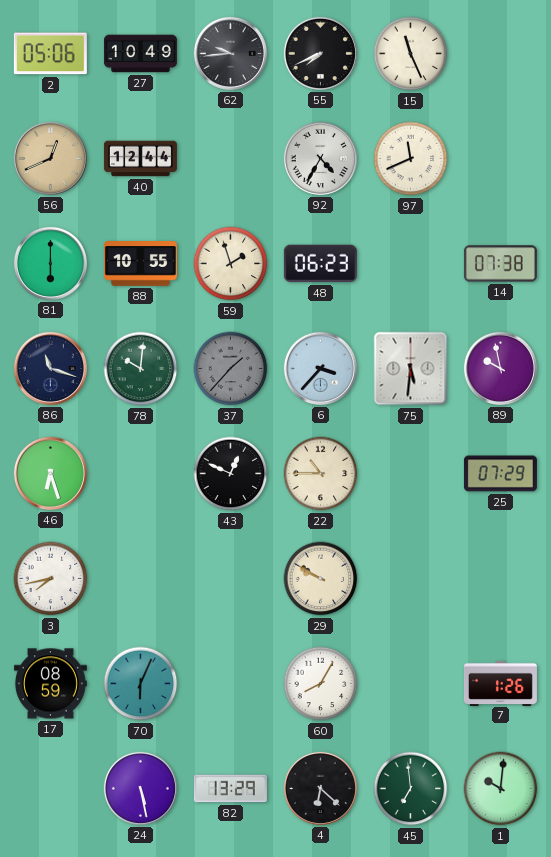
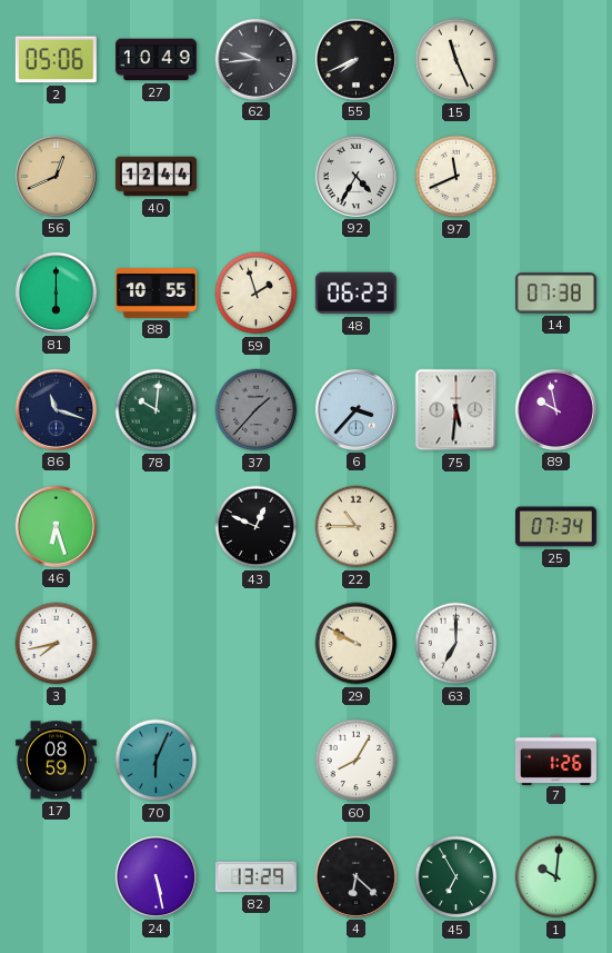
25: 07:29 -> 07:34
63: none -> 7:00
45: 6:59 -> 6:55
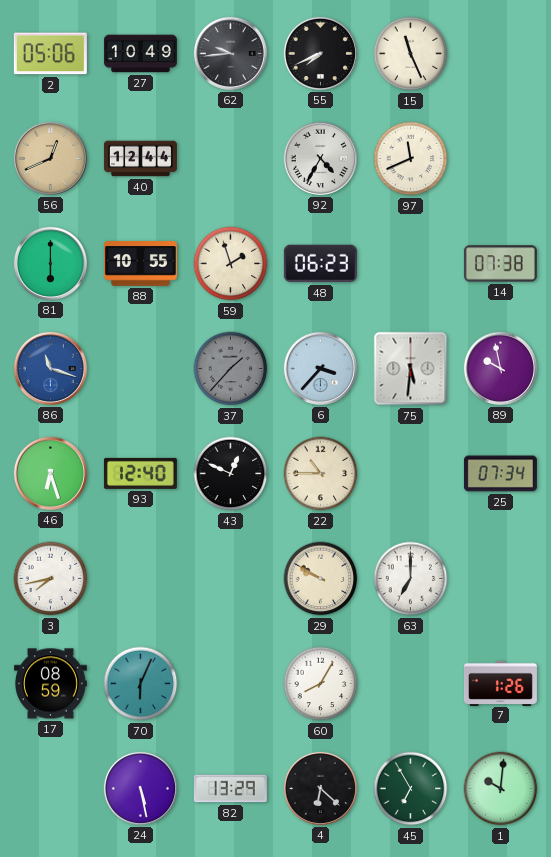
86 dial: navy -> blue
78: 10:01 -> none
93: none -> 12:40
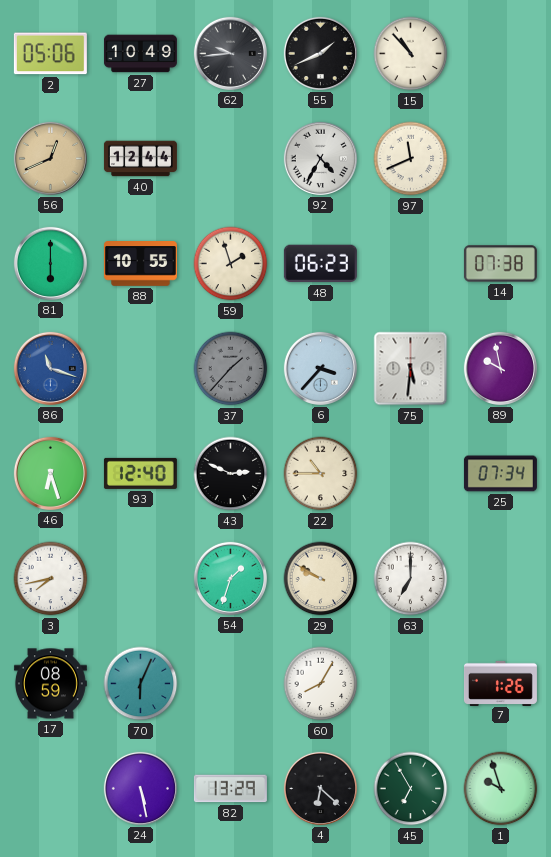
55: 7:41 -> 1:41
15: 11:26 -> 10:53
43: 12:49 -> 2:49
54: none -> 1:33
1: 10:01 -> 9:57
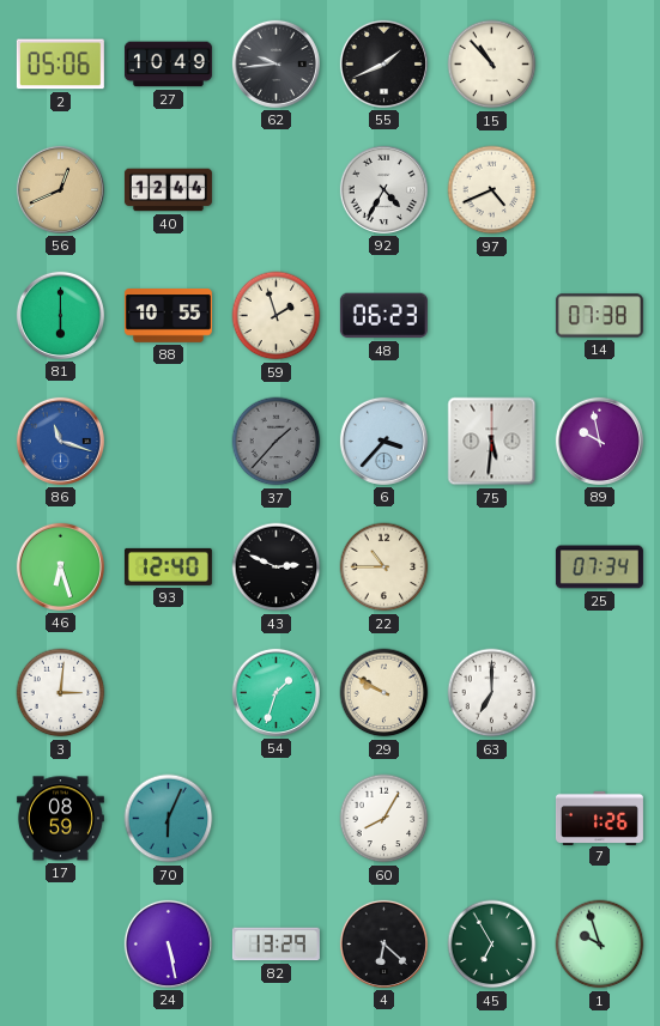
97: 11:41 -> 4:41
3: 7:43 -> 3:01
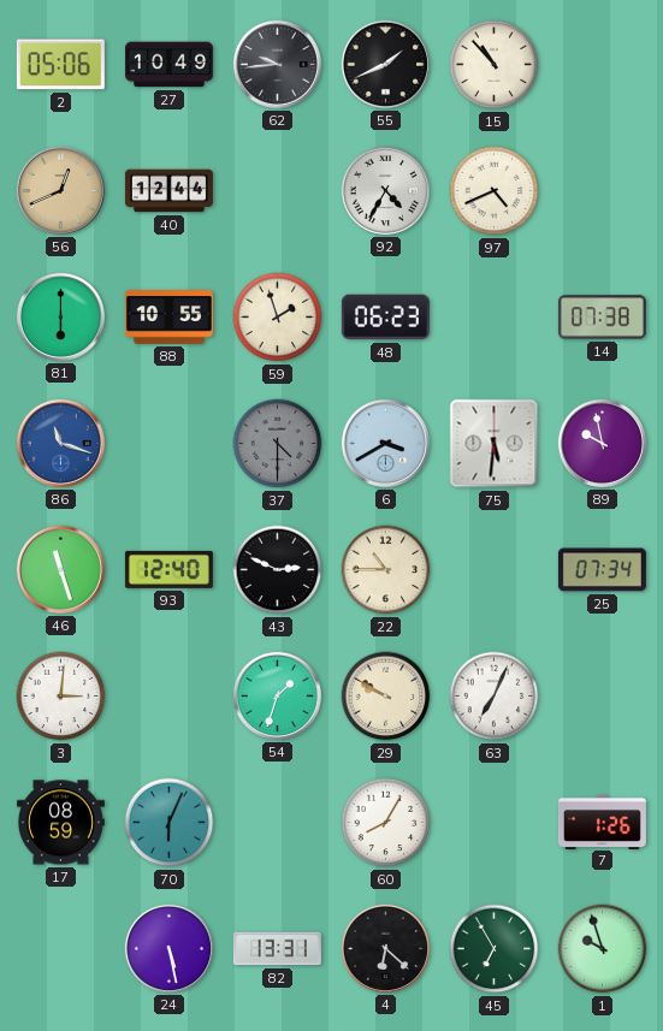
37: 1:37 -> 4:30
6: 3:37 -> 3:40
46: 6:27 -> 11:27
63: 7:00 -> 7:04
82: 13:29 -> 13:31
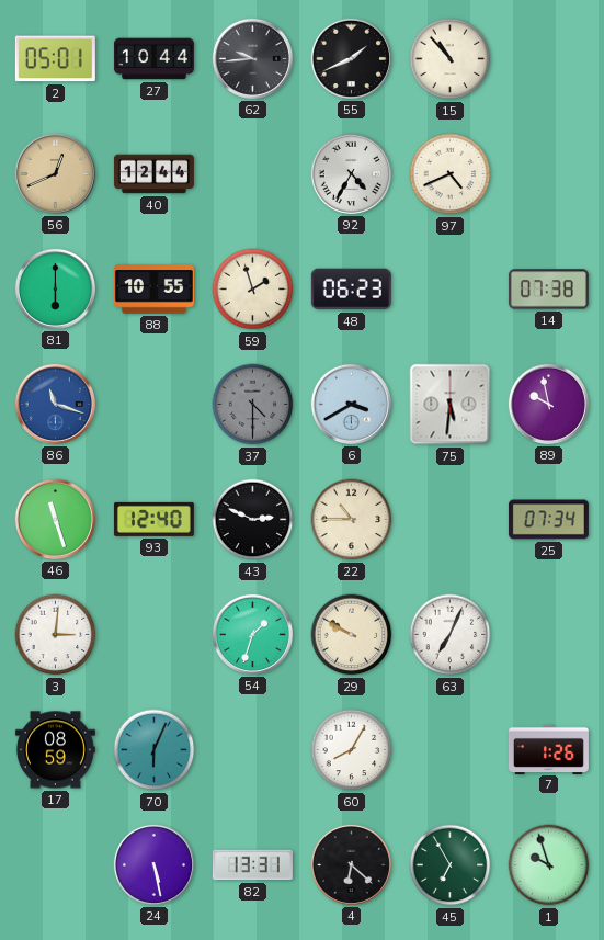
2: 05:06 -> 05:01
27: 10:49 -> 10:44
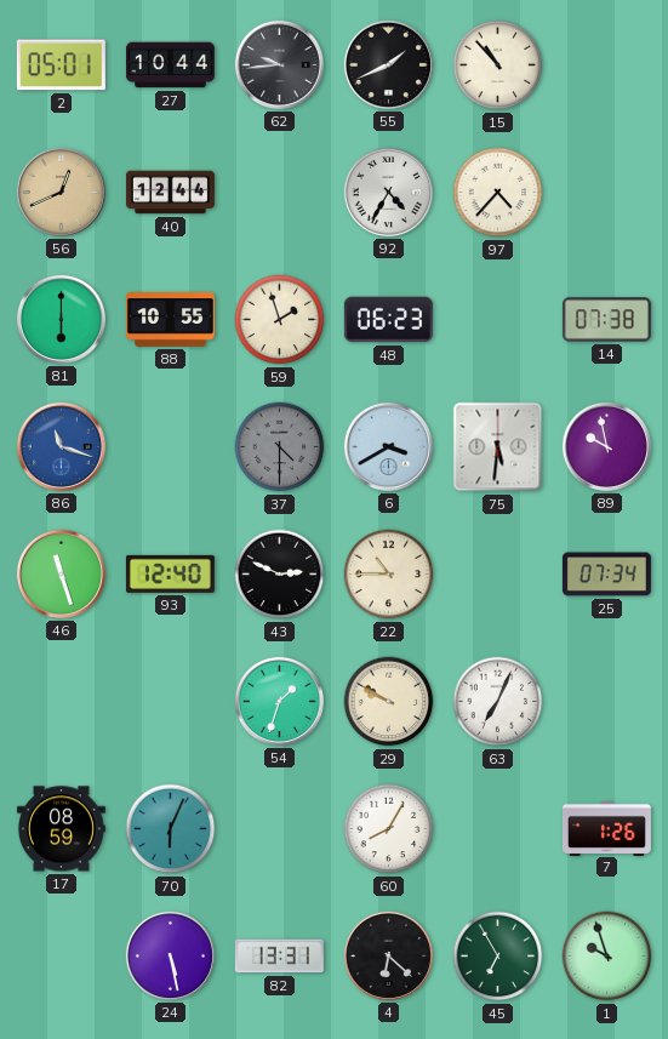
97: 4:41 -> 4:37
3: 3:01 -> none
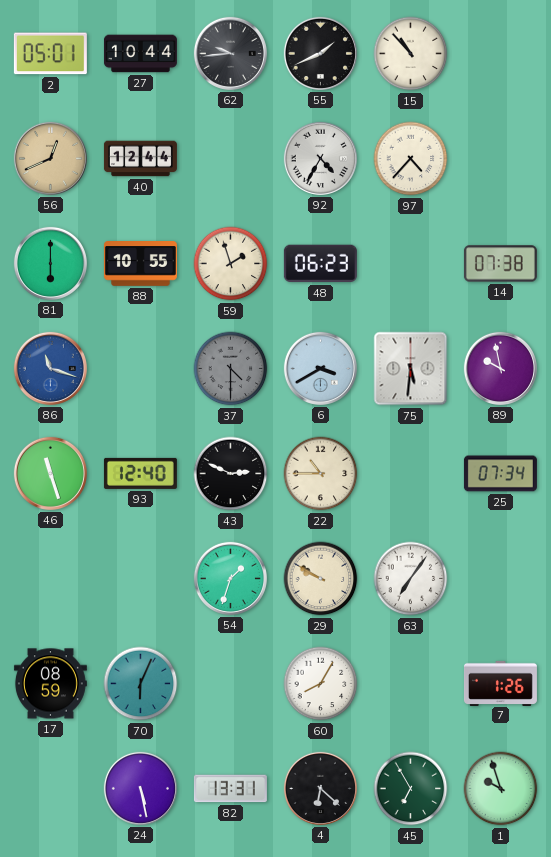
63: 7:04 -> 7:06
